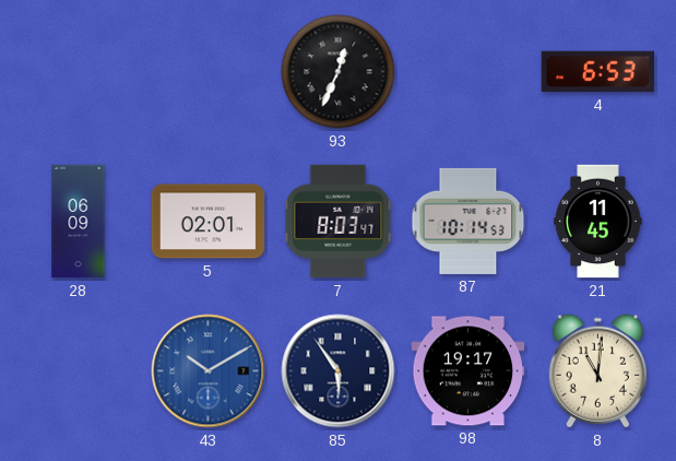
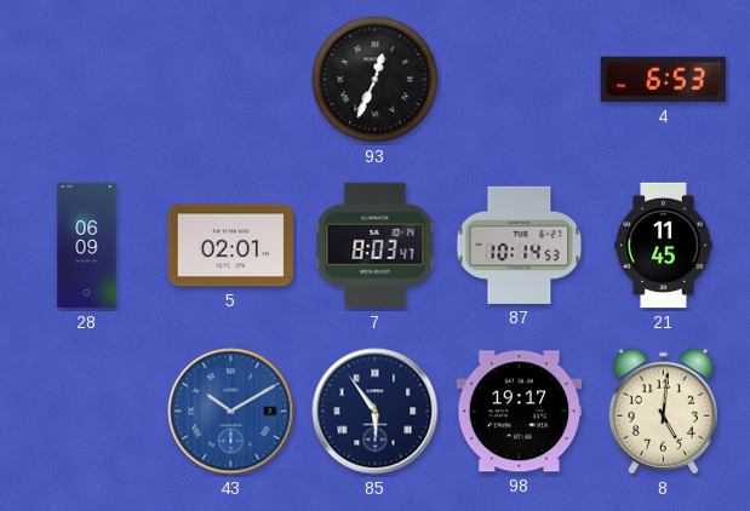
8: 11:01 -> 5:01
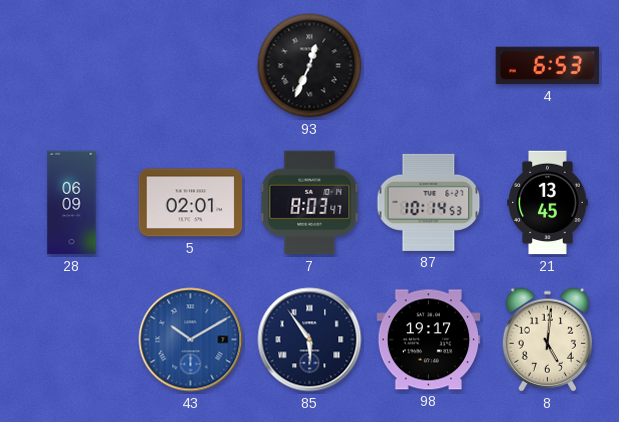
21: 11:45 -> 13:45
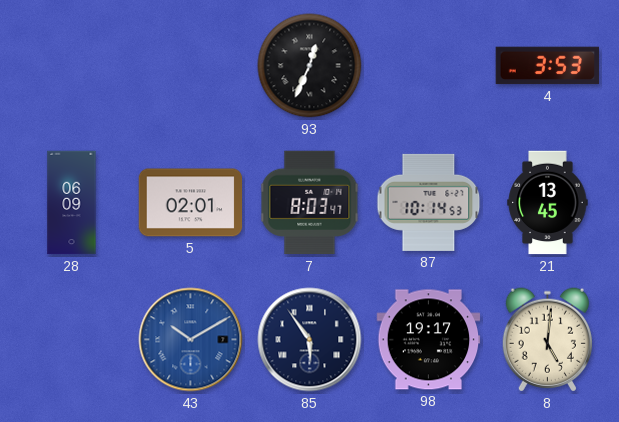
4: 6:53 -> 3:53
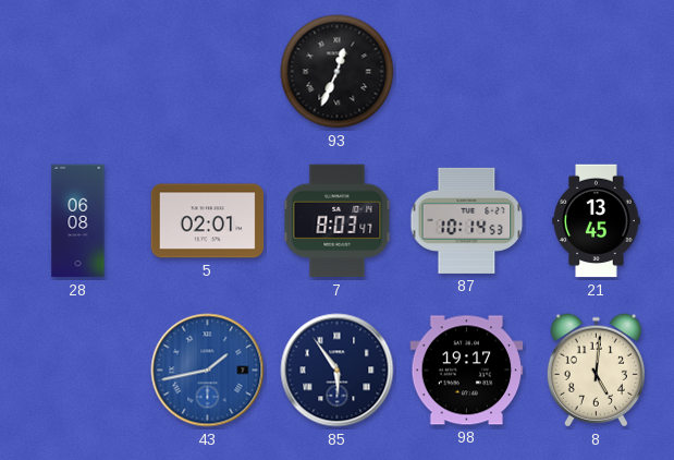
4: 3:53 -> none
28: 06:09 -> 06:08
43: 10:10 -> 1:43
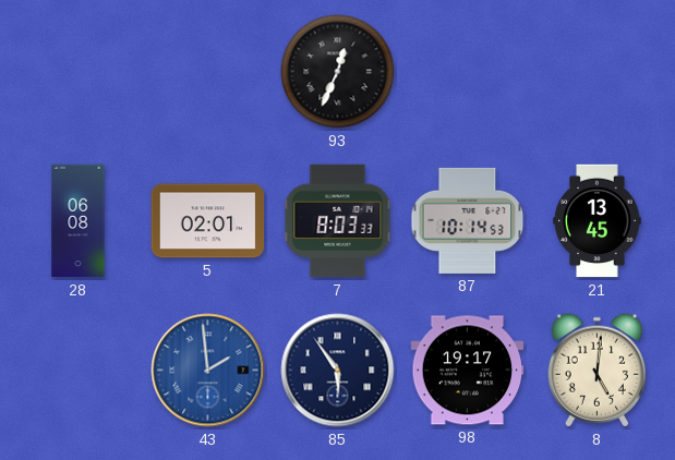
7: 8:03:47 -> 8:03:33
43: 1:43 -> 1:59
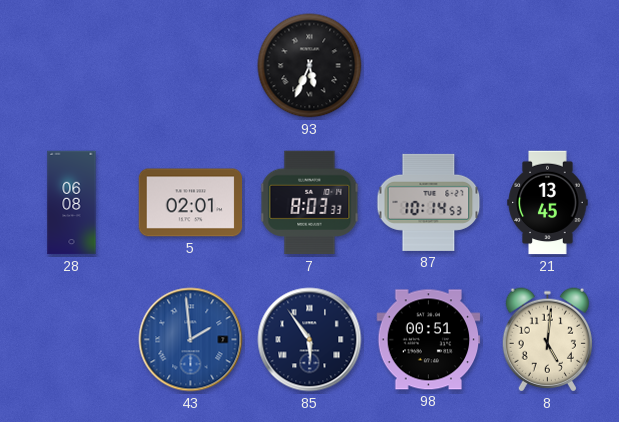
93: 12:34 -> 5:34
98: 19:17 -> 00:51
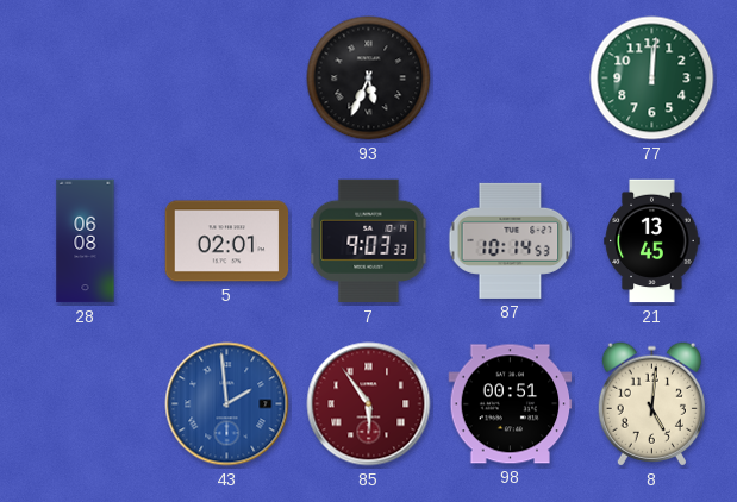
77: none -> 12:01
7: 8:03 -> 9:03
85 dial: navy -> burgundy
